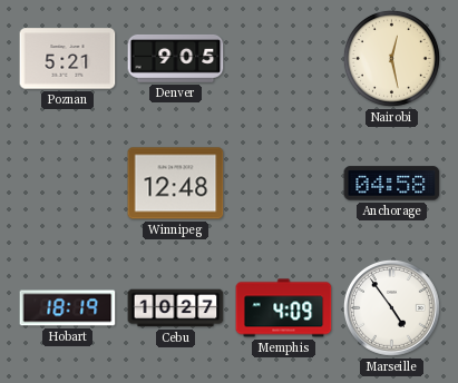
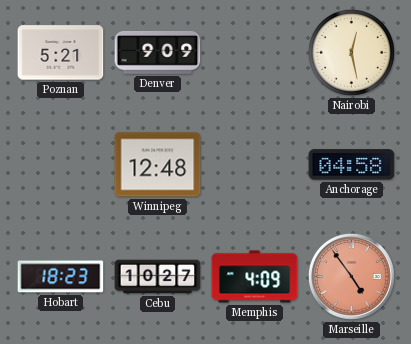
Denver: 9:05 -> 9:09
Hobart: 18:19 -> 18:23
Marseille dial: white -> salmon
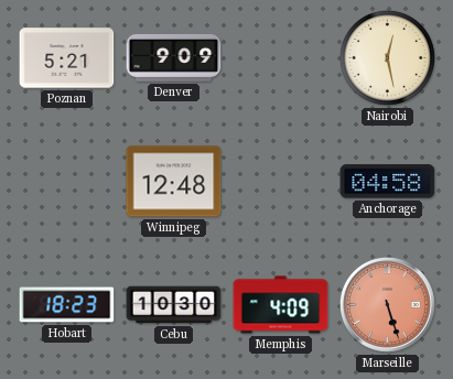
Cebu: 10:27 -> 10:30
Marseille: 4:54 -> 5:27
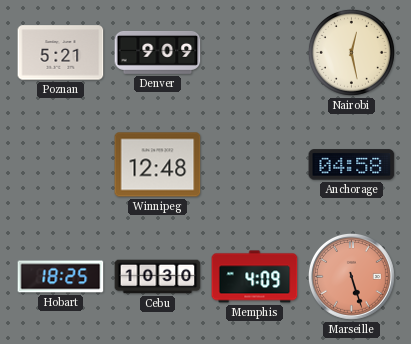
Hobart: 18:23 -> 18:25
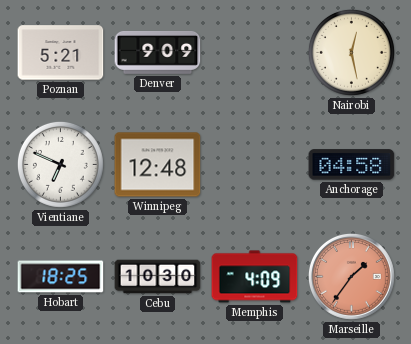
Vientiane: none -> 6:49
Marseille: 5:27 -> 1:36
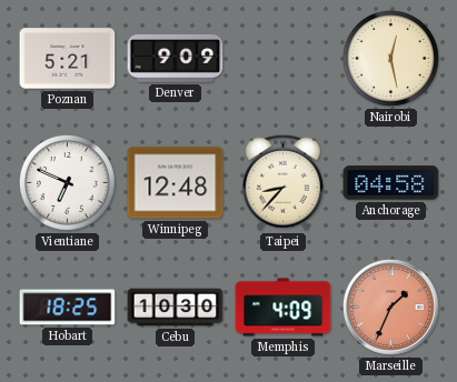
Taipei: none -> 8:37
Marseille: 1:36 -> 1:34
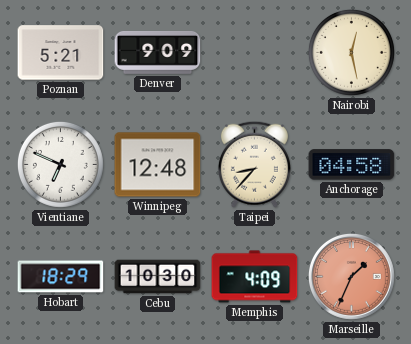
Hobart: 18:25 -> 18:29
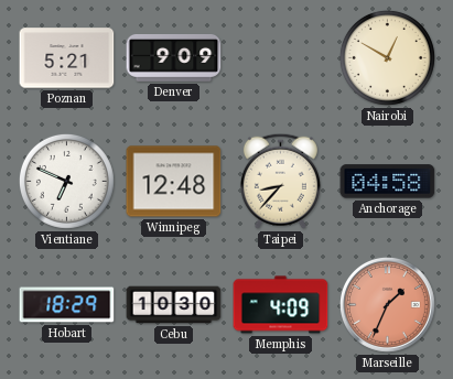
Nairobi: 12:28 -> 12:50
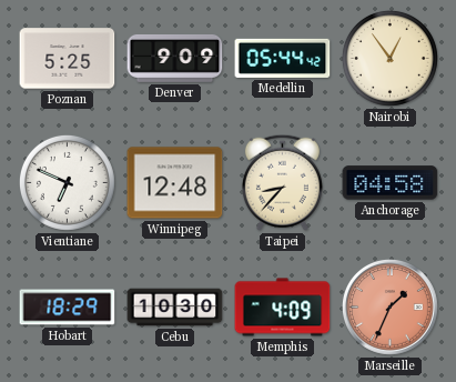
Poznan: 5:21 -> 5:25
Medellin: none -> 05:44
Nairobi: 12:50 -> 12:54
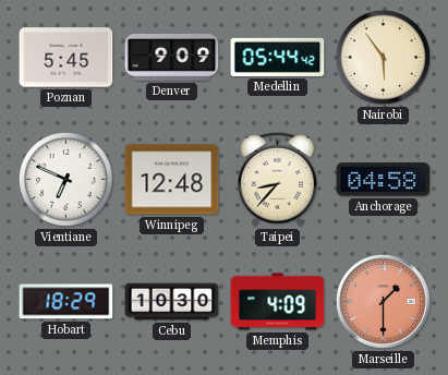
Poznan: 5:25 -> 5:45
Nairobi: 12:54 -> 5:54
Marseille: 1:34 -> 1:30
